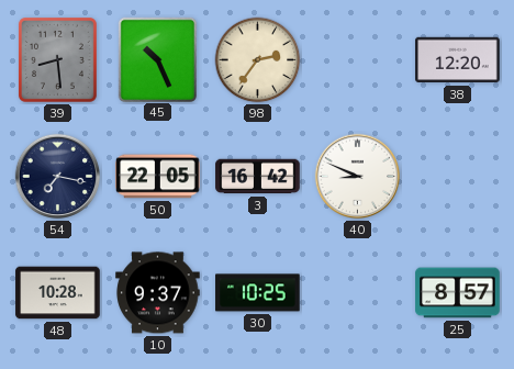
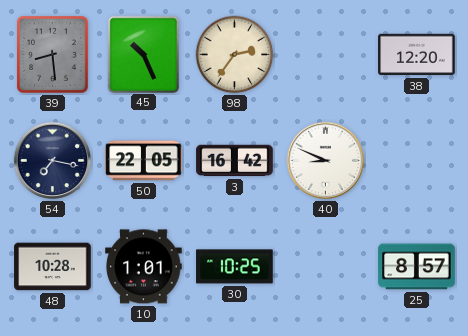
10: 9:37 -> 1:01
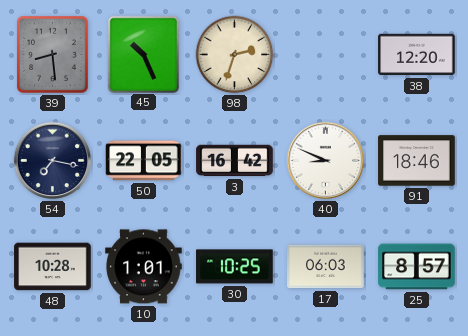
98: 2:36 -> 2:33
91: none -> 18:46
17: none -> 06:03
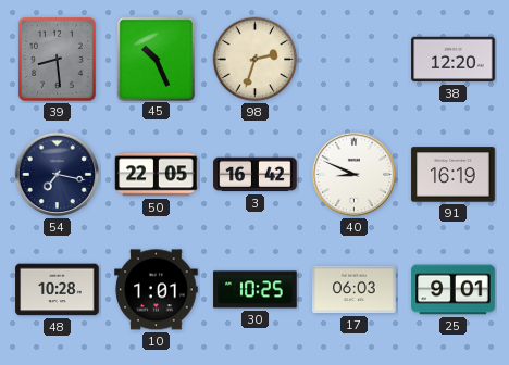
91: 18:46 -> 16:19
25: 8:57 -> 9:01
